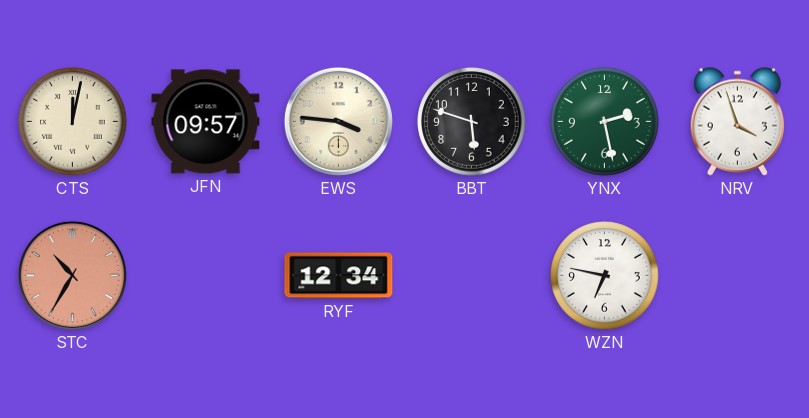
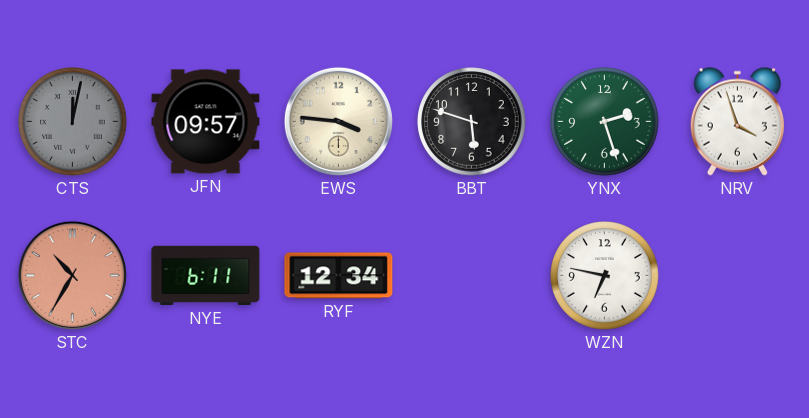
CTS dial: cream -> grey
YNX: 2:28 -> 2:27
NYE: none -> 6:11
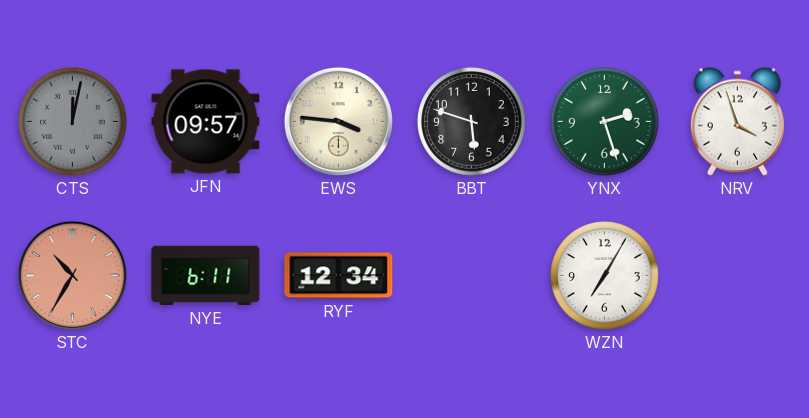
WZN: 6:47 -> 7:05
